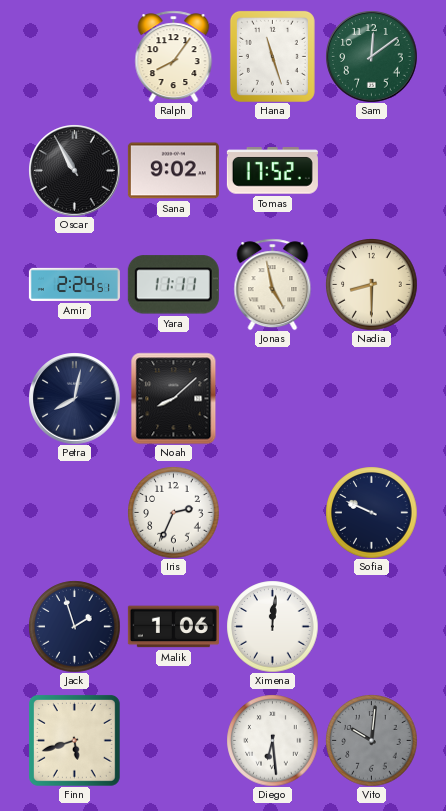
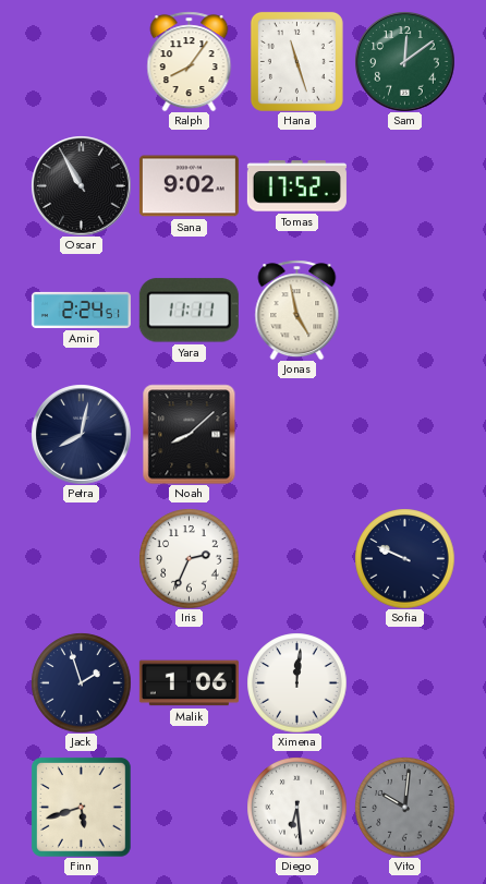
Nadia: 8:30 -> none
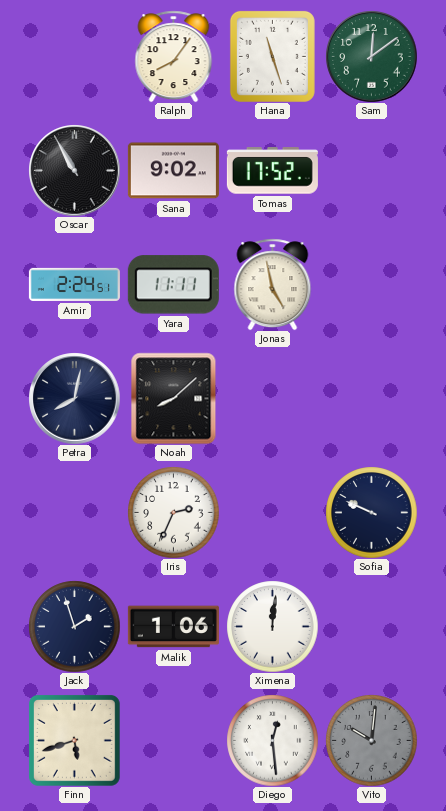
Diego: 6:29 -> 12:29
